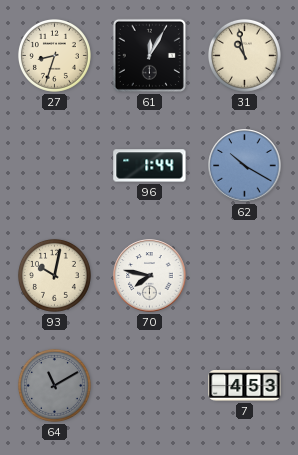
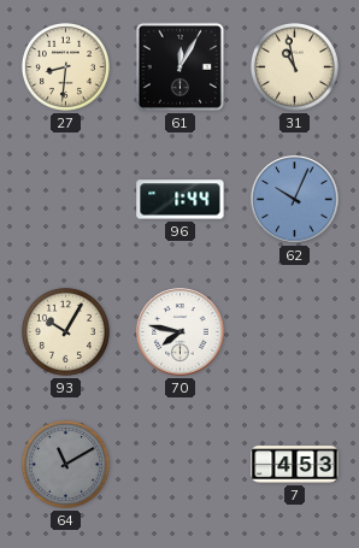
27: 8:33 -> 8:31
62: 10:20 -> 10:04
93: 10:02 -> 10:05
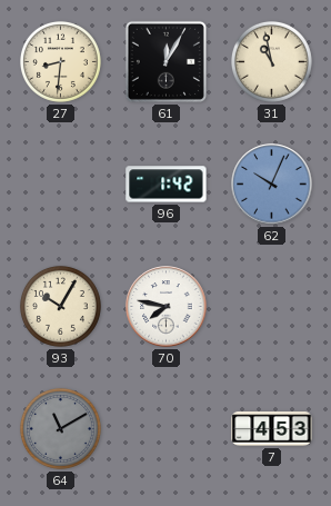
96: 1:44 -> 1:42
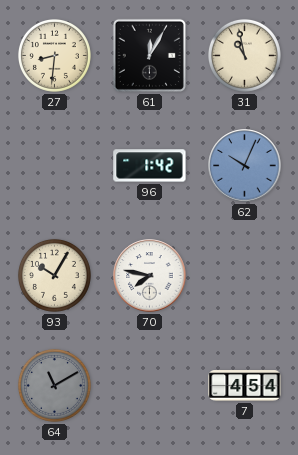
7: 4:53 -> 4:54
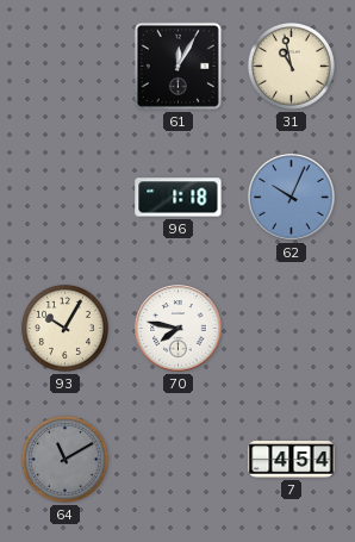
27: 8:31 -> none
96: 1:42 -> 1:18
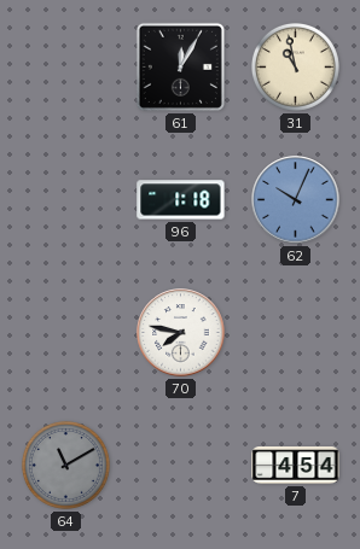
93: 10:05 -> none
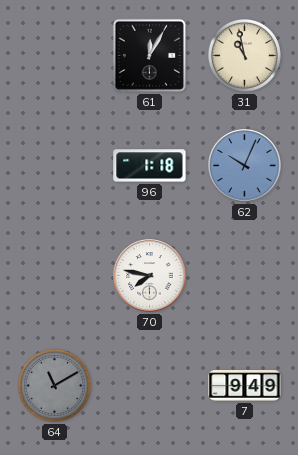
7: 4:54 -> 9:49
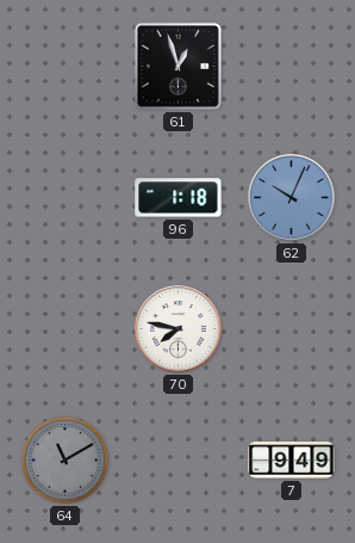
61: 12:05 -> 12:57
31: 10:58 -> none
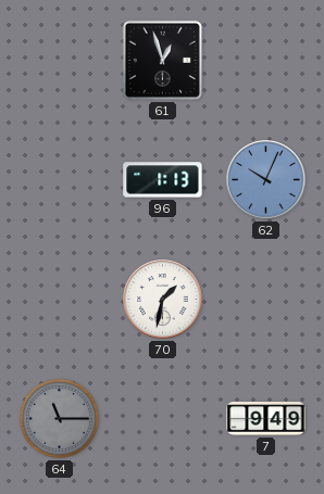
96: 1:18 -> 1:13
70: 7:47 -> 1:32
64: 11:10 -> 11:15
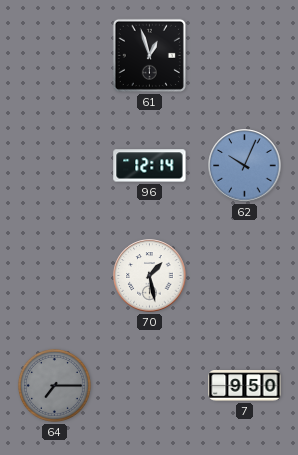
96: 1:13 -> 12:14
70: 1:32 -> 1:28
64: 11:15 -> 7:15
7: 9:49 -> 9:50
